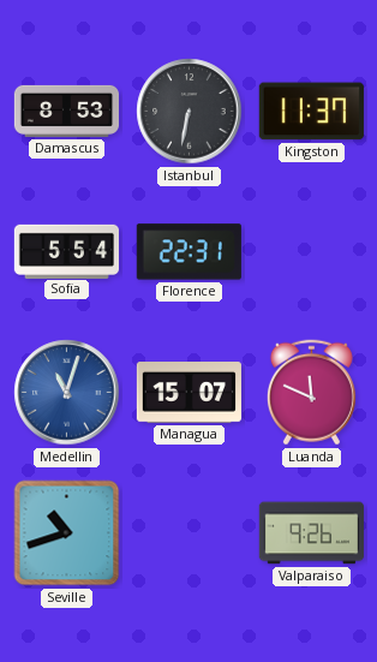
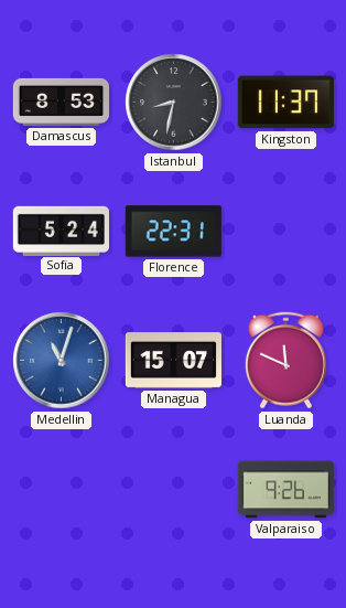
Istanbul: 6:32 -> 8:32
Sofia: 5:54 -> 5:24
Seville: 10:42 -> none
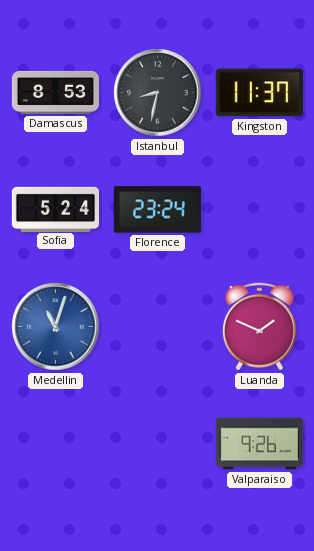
Florence: 22:31 -> 23:24
Managua: 15:07 -> none
Luanda: 11:49 -> 1:49
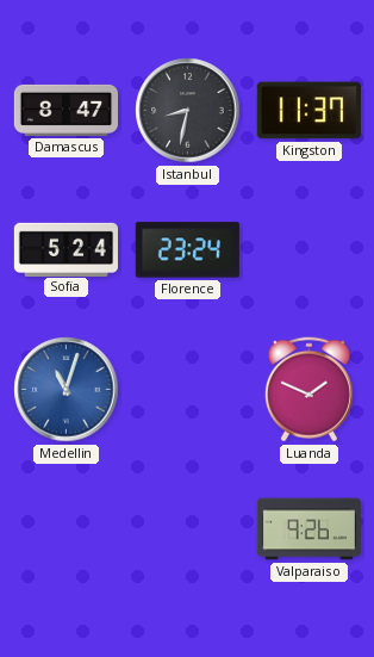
Damascus: 8:53 -> 8:47
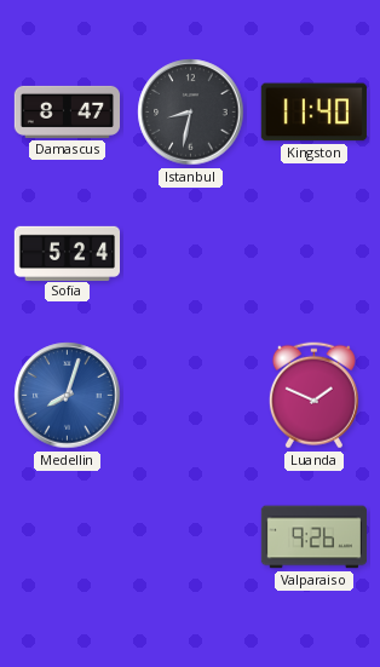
Kingston: 11:37 -> 11:40
Florence: 23:24 -> none
Medellin: 11:03 -> 8:03
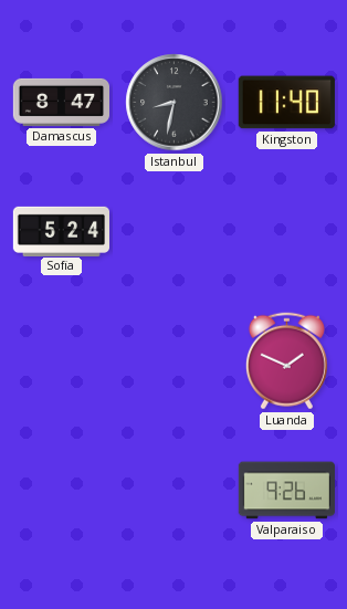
Medellin: 8:03 -> none
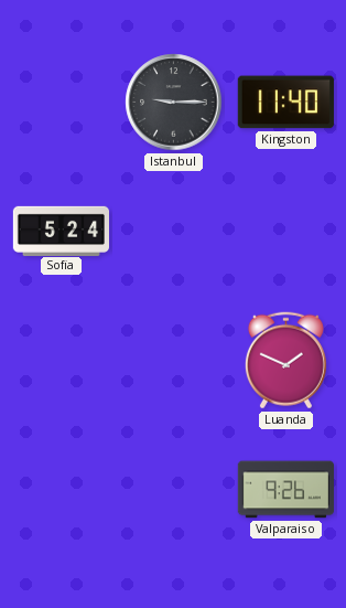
Damascus: 8:47 -> none
Istanbul: 8:32 -> 9:15
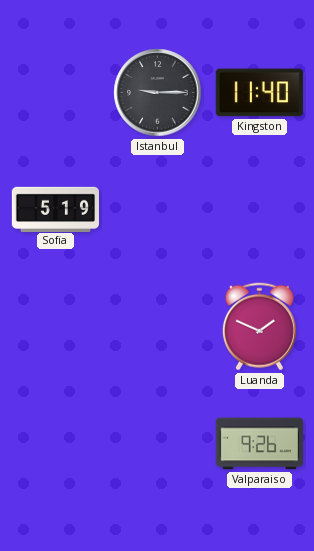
Sofia: 5:24 -> 5:19
